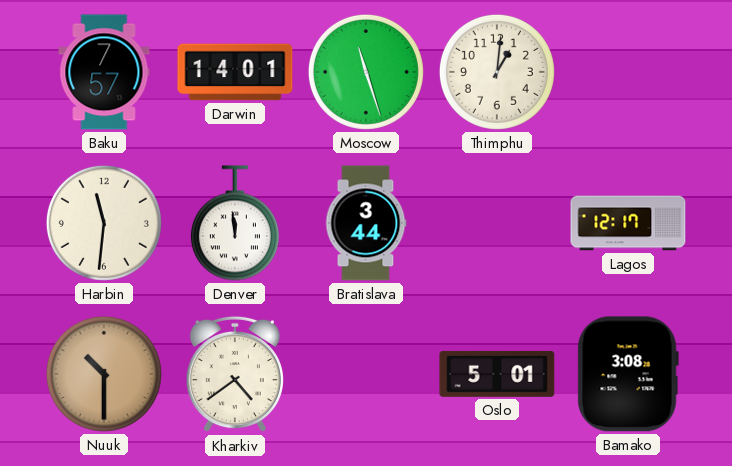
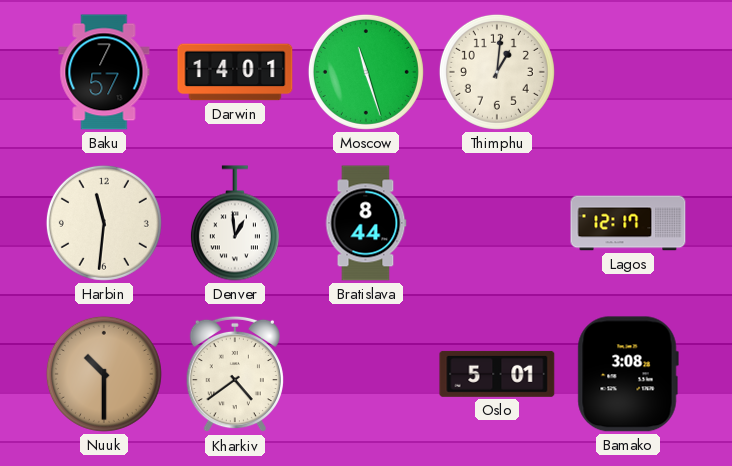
Denver: 11:59 -> 12:59
Bratislava: 3:44 -> 8:44
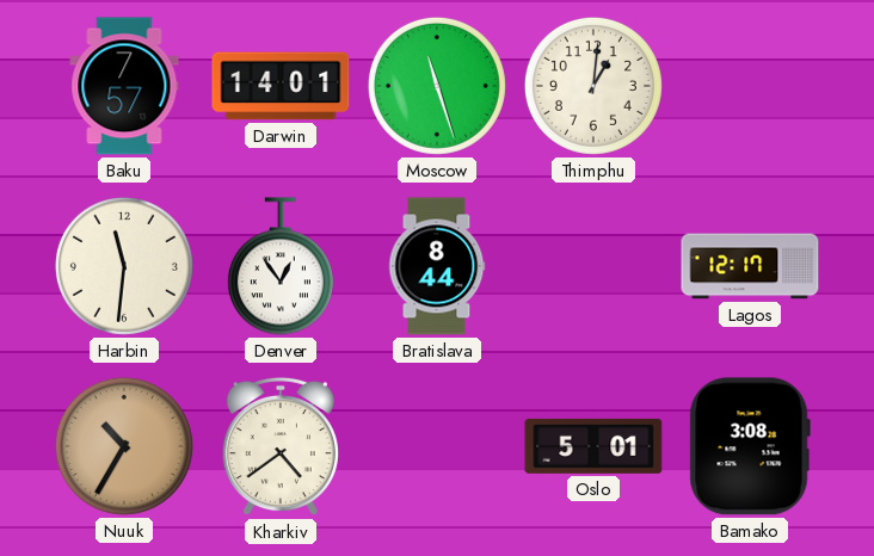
Denver: 12:59 -> 12:54
Nuuk: 10:30 -> 10:35
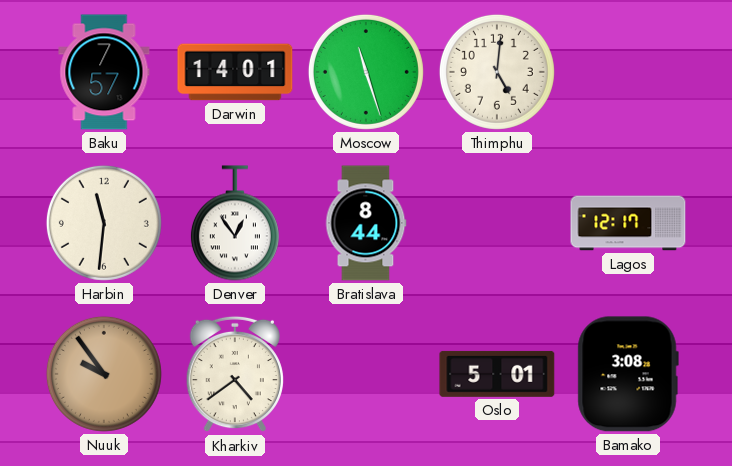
Thimphu: 1:01 -> 5:01
Nuuk: 10:35 -> 9:54
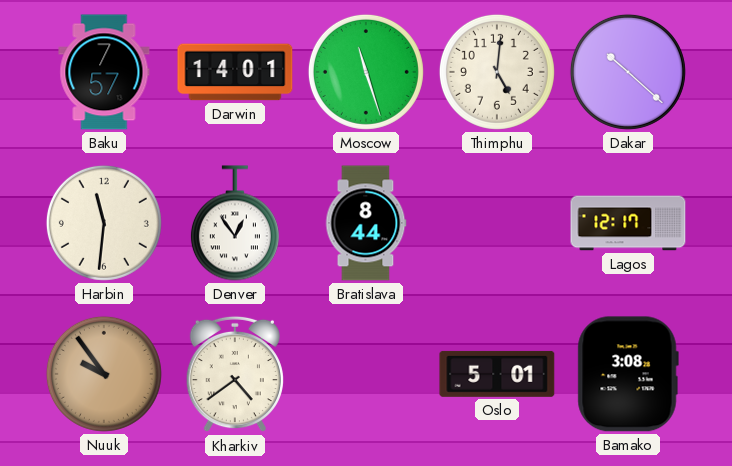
Dakar: none -> 10:22
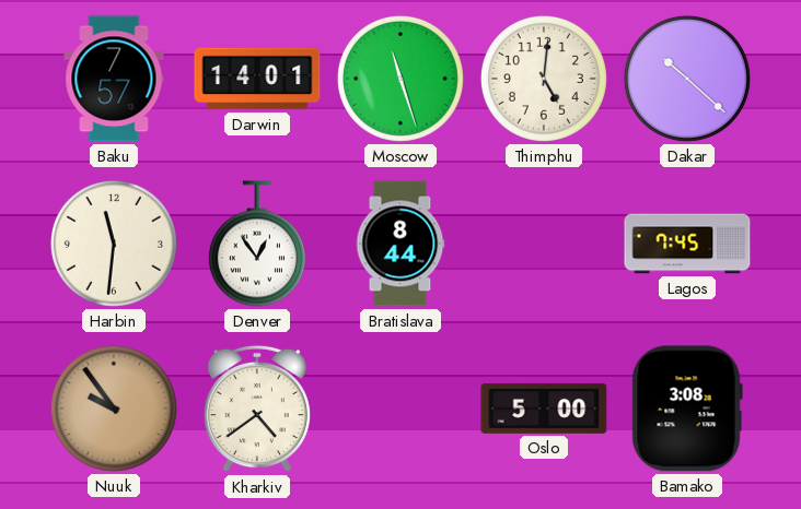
Lagos: 12:17 -> 7:45
Oslo: 5:01 -> 5:00
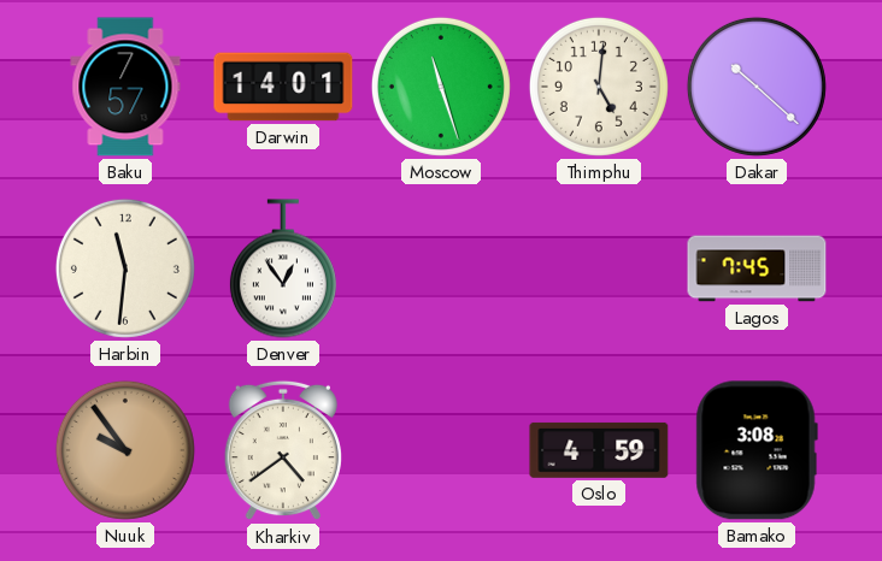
Bratislava: 8:44 -> none
Oslo: 5:00 -> 4:59
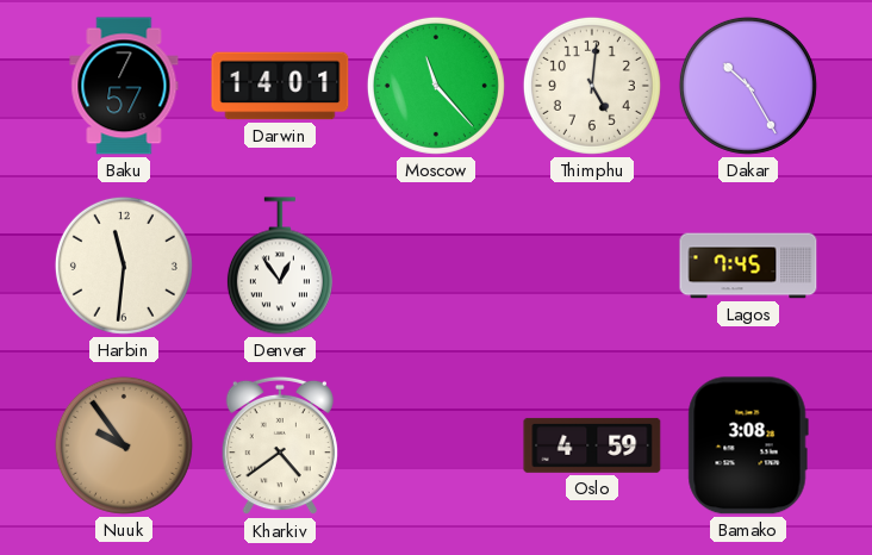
Moscow: 11:27 -> 11:23
Dakar: 10:22 -> 10:25
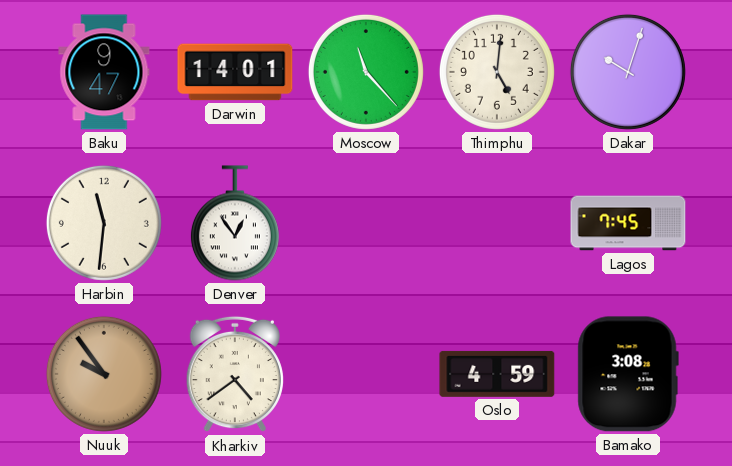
Baku: 7:57 -> 9:47
Dakar: 10:25 -> 10:03
